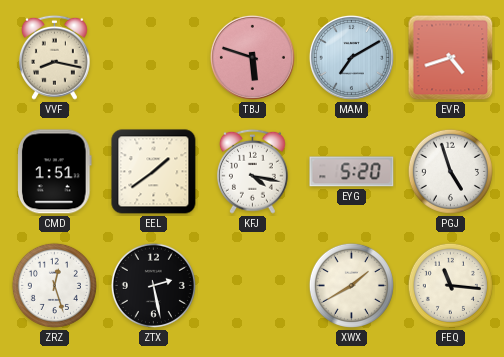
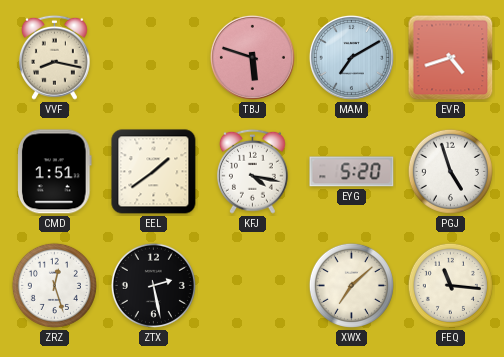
XWX: 1:40 -> 7:08
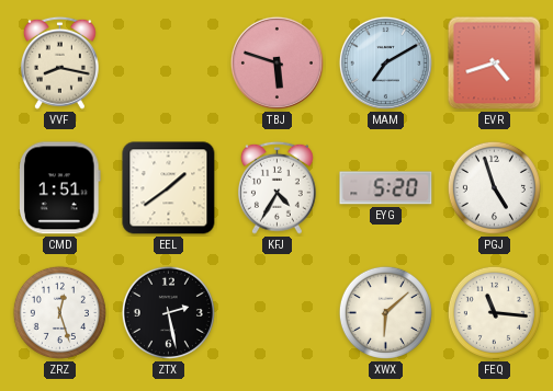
KFJ: 4:17 -> 4:35
XWX: 7:08 -> 6:08
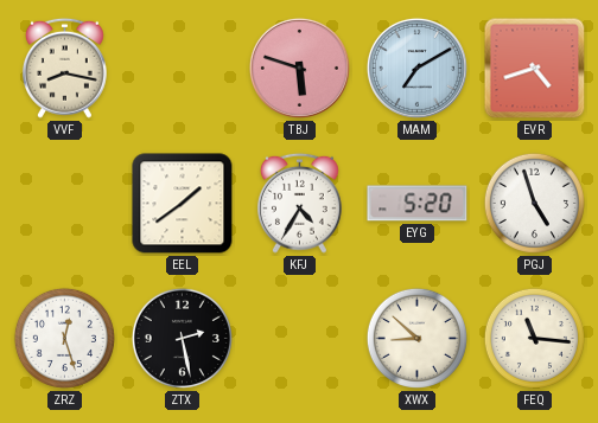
CMD: 1:51 -> none
XWX: 6:08 -> 8:52
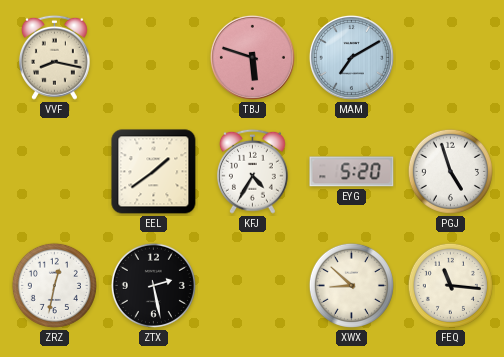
EVR: 4:42 -> none
ZRZ: 12:27 -> 12:32
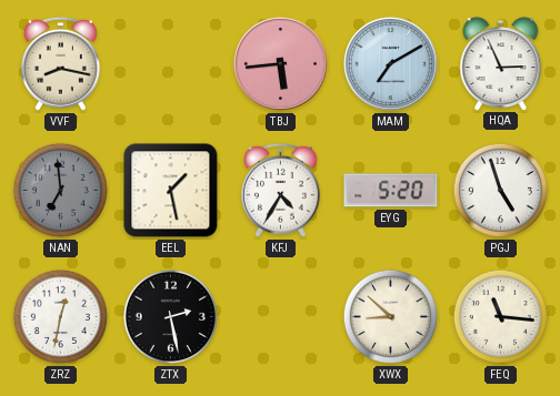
TBJ: 5:48 -> 5:44
HQA: none -> 2:56
NAN: none -> 6:59
EEL: 1:39 -> 1:28
